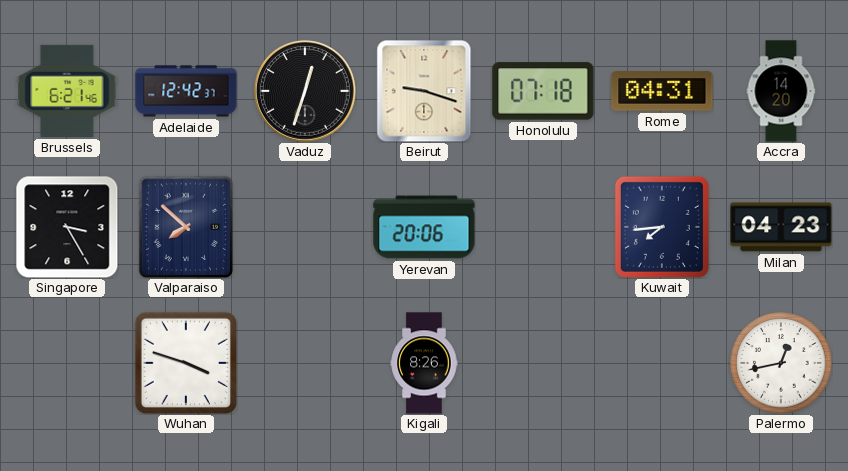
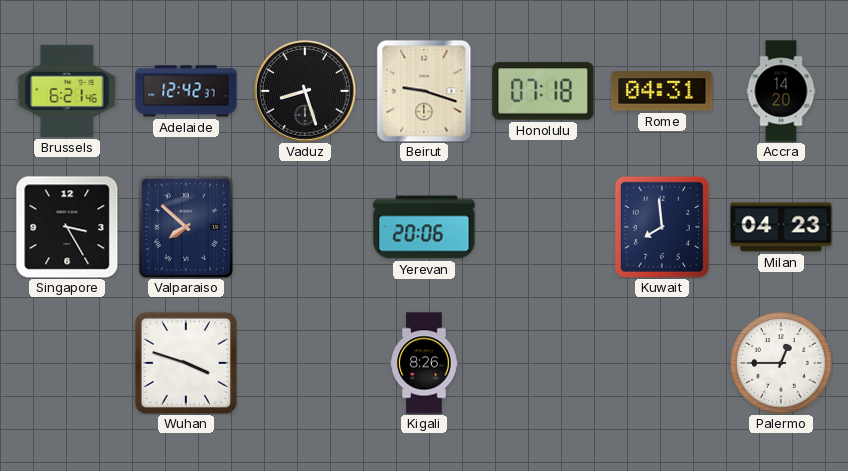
Vaduz: 12:33 -> 8:27
Kuwait: 7:44 -> 7:59
Palermo: 12:43 -> 12:45
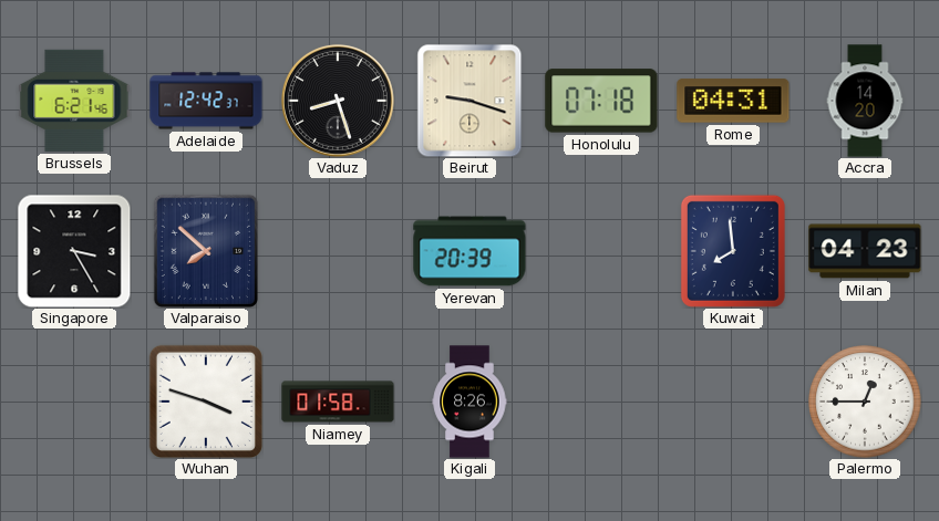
Yerevan: 20:06 -> 20:39
Niamey: none -> 01:58
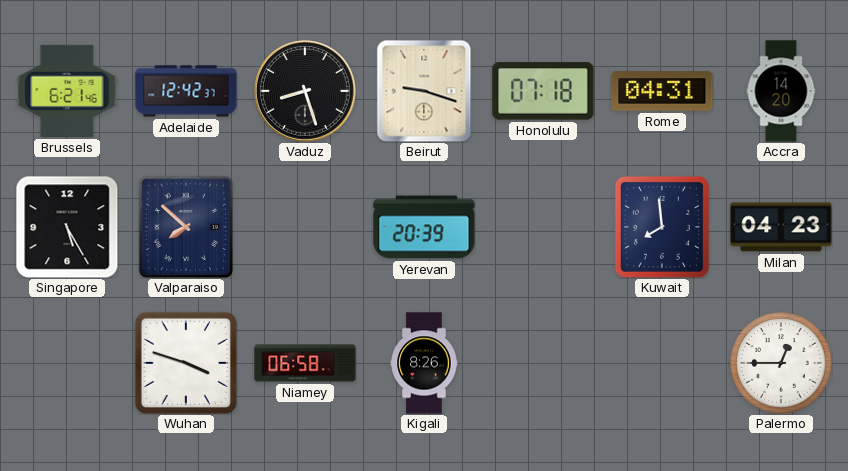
Singapore: 3:25 -> 5:25
Niamey: 01:58 -> 06:58
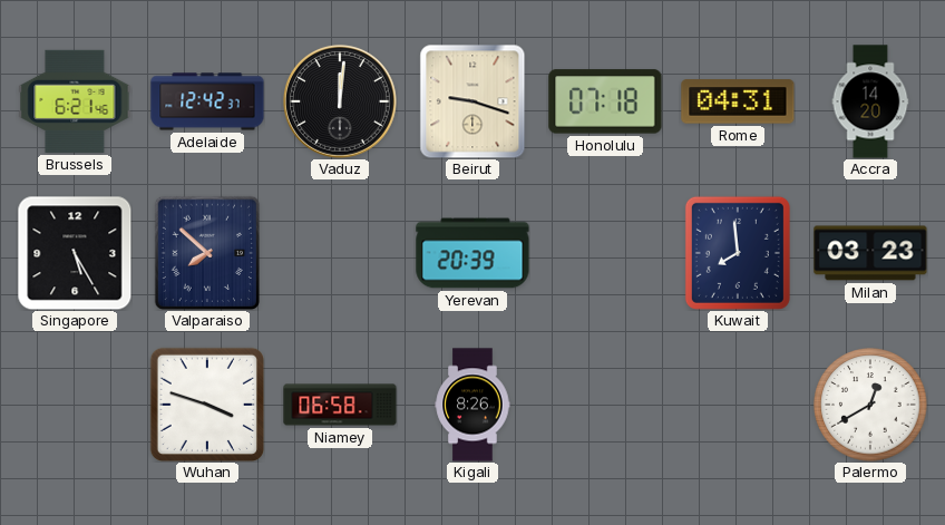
Vaduz: 8:27 -> 12:01
Milan: 04:23 -> 03:23
Palermo: 12:45 -> 12:40
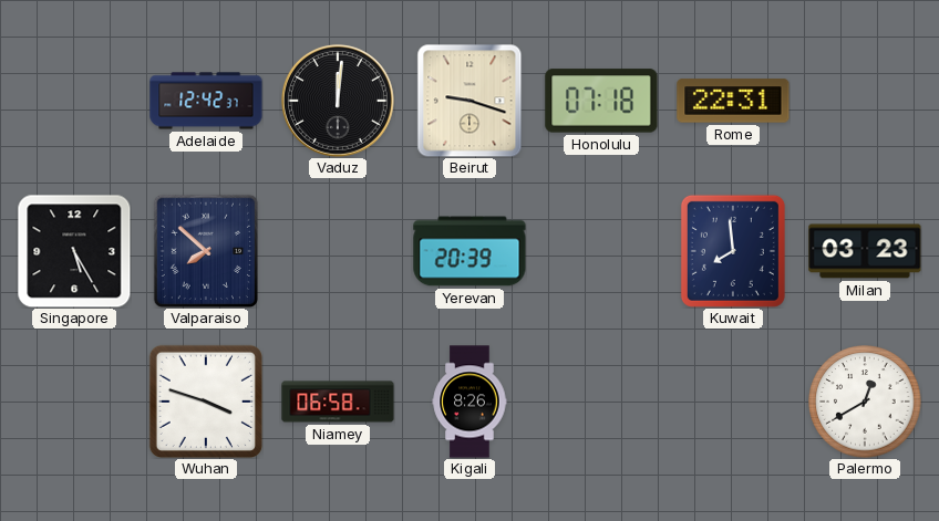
Brussels: 6:21 -> none
Rome: 04:31 -> 22:31
Accra: 14:20 -> none
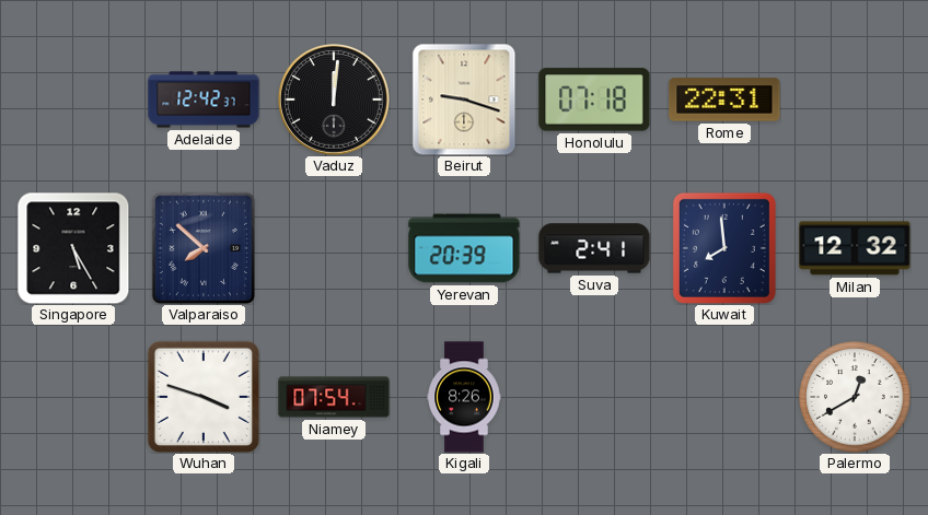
Suva: none -> 2:41
Milan: 03:23 -> 12:32
Niamey: 06:58 -> 07:54
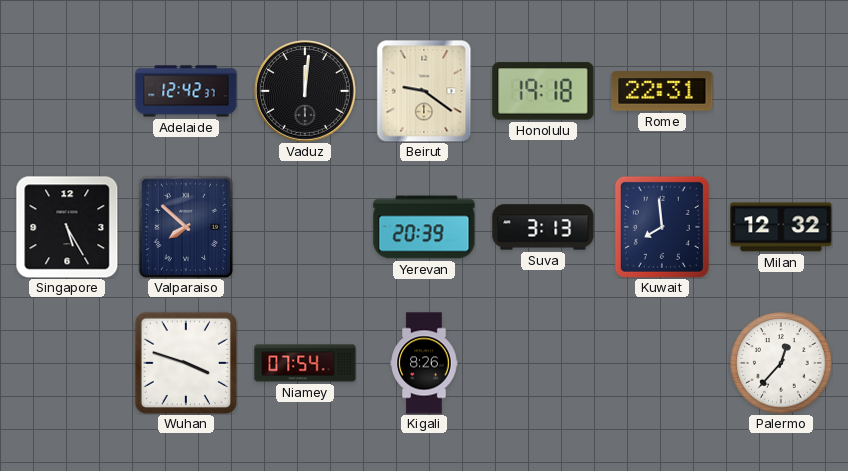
Beirut: 9:18 -> 9:21
Honolulu: 07:18 -> 19:18
Suva: 2:41 -> 3:13
Palermo: 12:40 -> 12:37
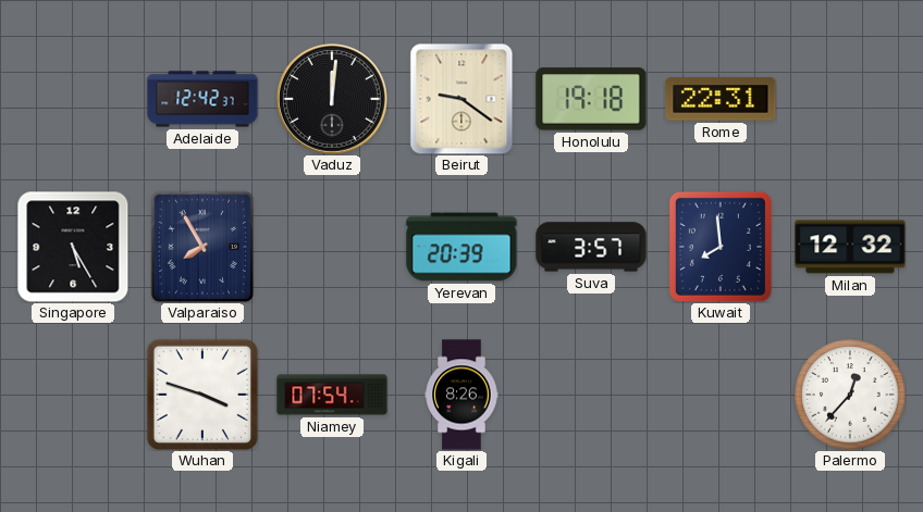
Valparaiso: 7:52 -> 7:55
Suva: 3:13 -> 3:57
